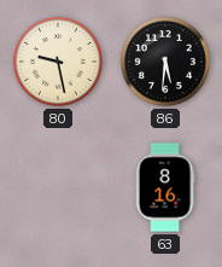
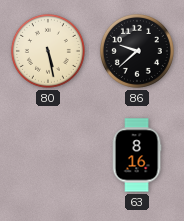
80: 9:28 -> 5:28
86: 5:31 -> 9:38
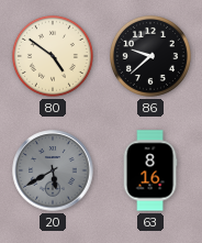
80: 5:28 -> 4:51
20: none -> 5:40
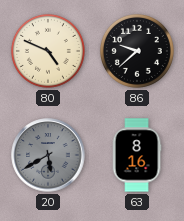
80: 4:51 -> 4:49
